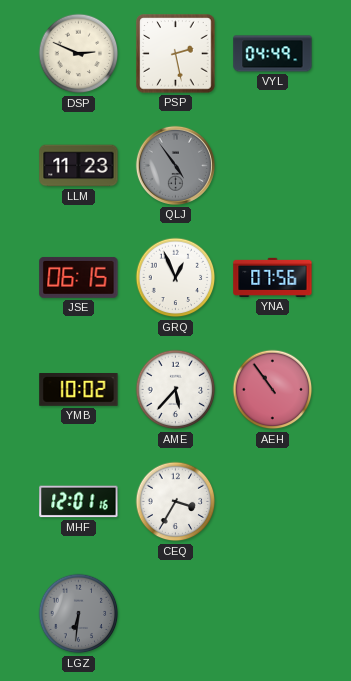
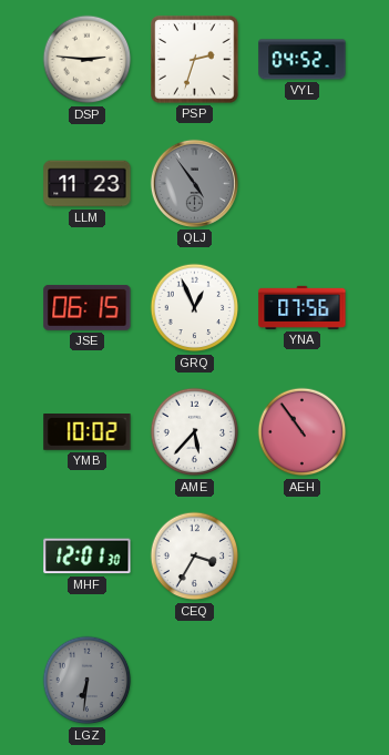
DSP: 2:49 -> 2:46
PSP: 2:28 -> 2:33
VYL: 04:49 -> 04:52
MHF: 12:01:16 -> 12:01:30
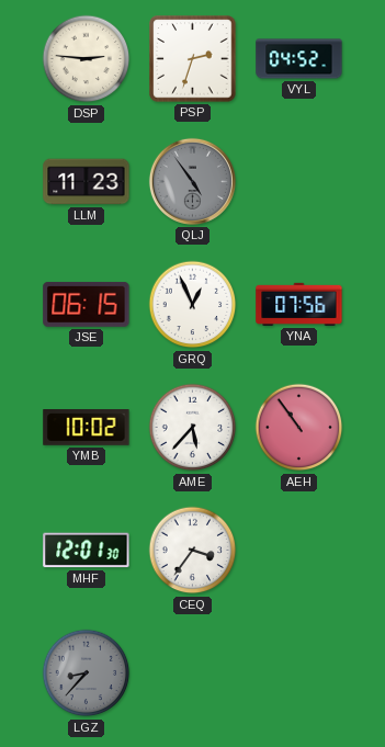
CEQ: 3:35 -> 3:36
LGZ: 6:31 -> 8:37
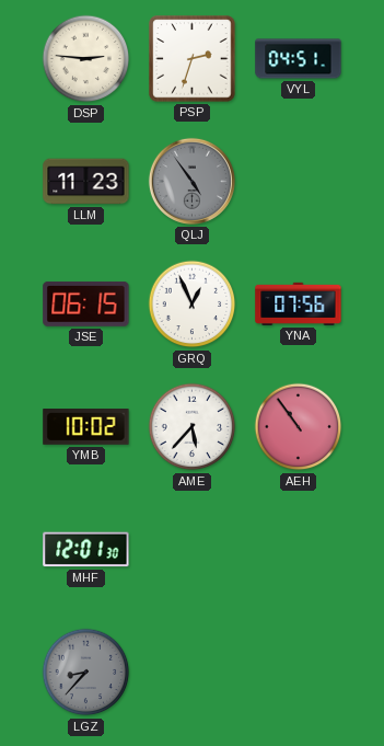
VYL: 04:52 -> 04:51
CEQ: 3:36 -> none
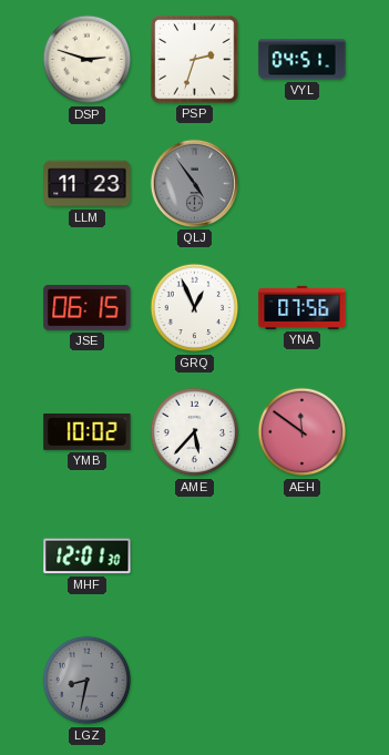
DSP: 2:46 -> 2:48
AEH: 10:54 -> 11:51
LGZ: 8:37 -> 8:32
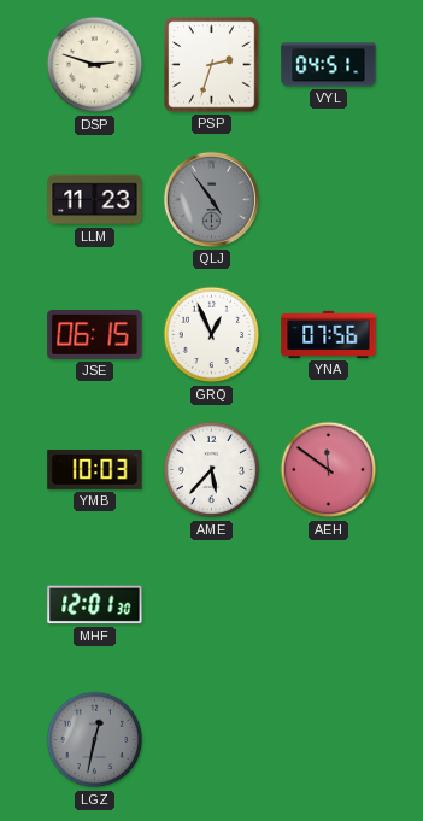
YMB: 10:02 -> 10:03
LGZ: 8:32 -> 12:32
